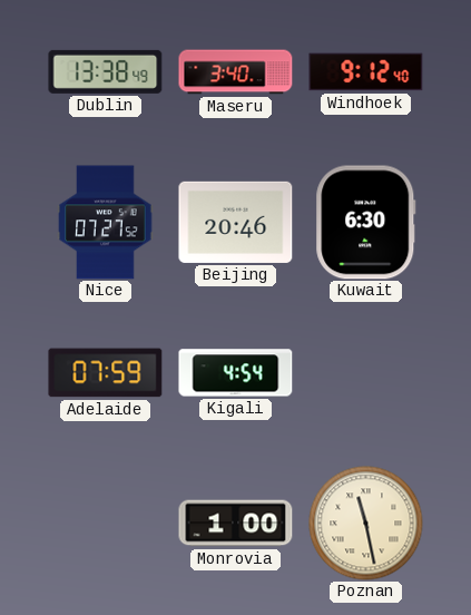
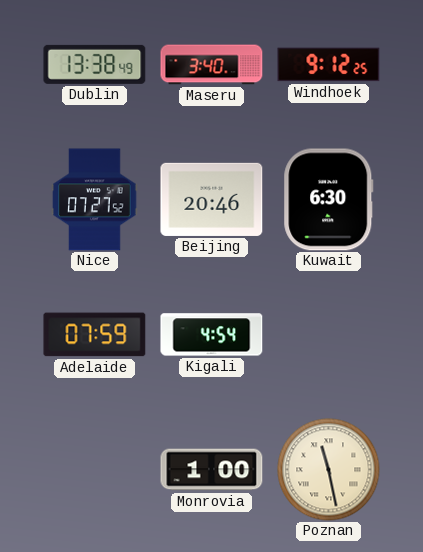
Windhoek: 9:12:40 -> 9:12:25
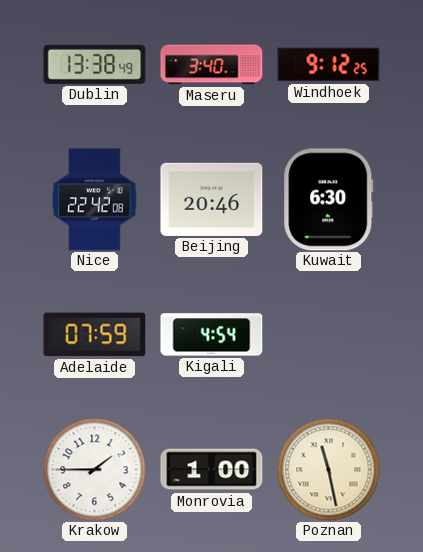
Nice: 07:27 -> 22:42
Krakow: none -> 1:45
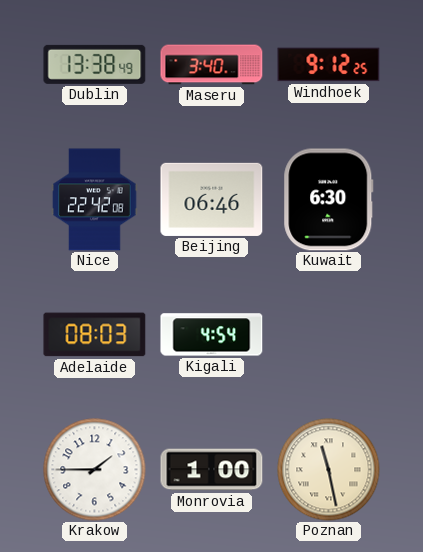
Beijing: 20:46 -> 06:46
Adelaide: 07:59 -> 08:03
